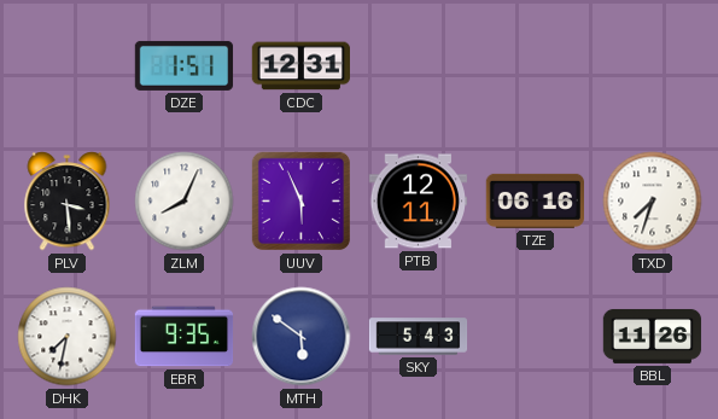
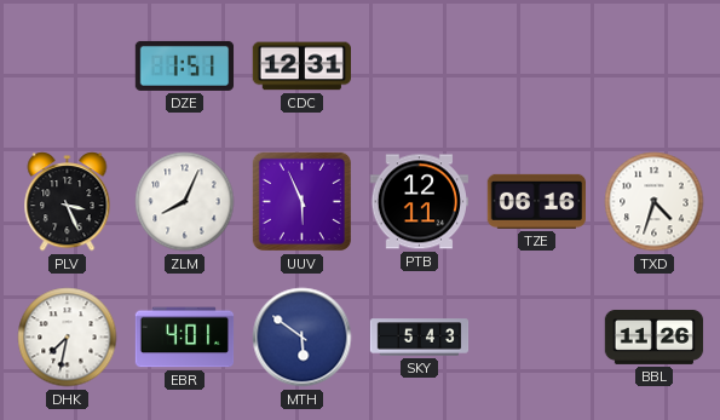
PLV: 3:29 -> 3:26
TXD: 7:33 -> 4:33
EBR: 9:35 -> 4:01
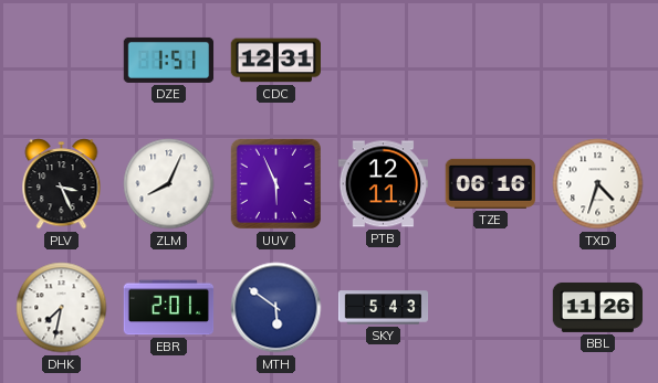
EBR: 4:01 -> 2:01
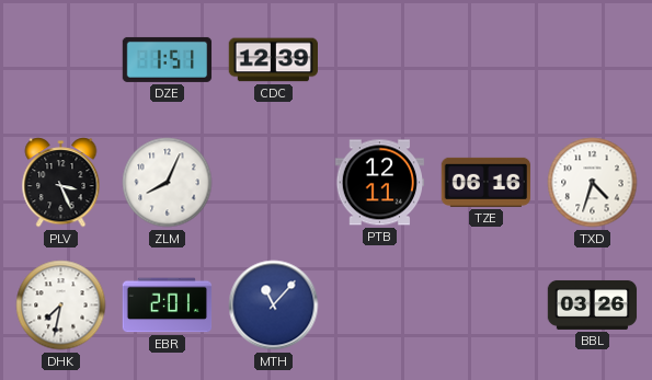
CDC: 12:31 -> 12:39
UUV: 5:56 -> none
MTH: 5:51 -> 11:07
SKY: 5:43 -> none
BBL: 11:26 -> 03:26
